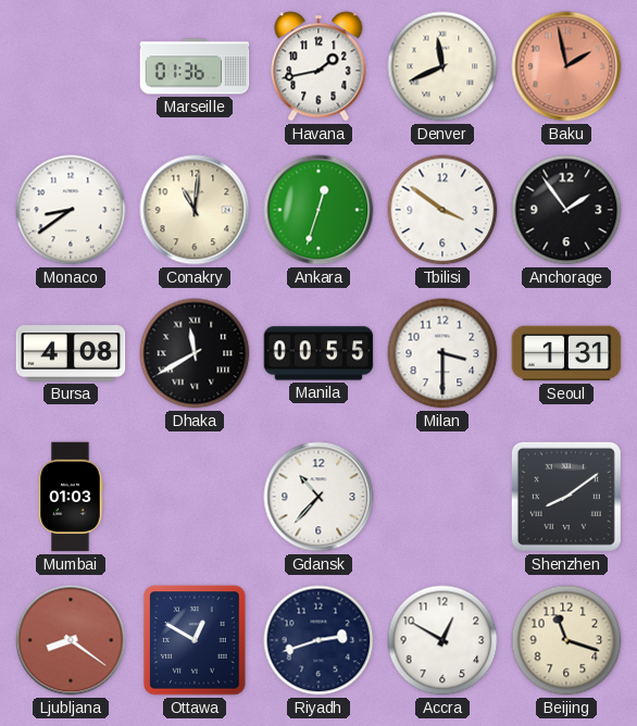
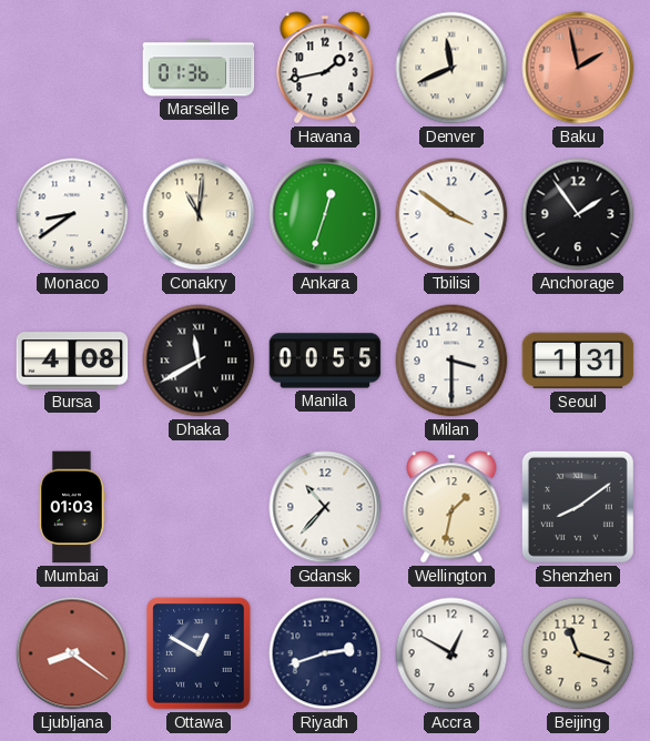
Wellington: none -> 1:32
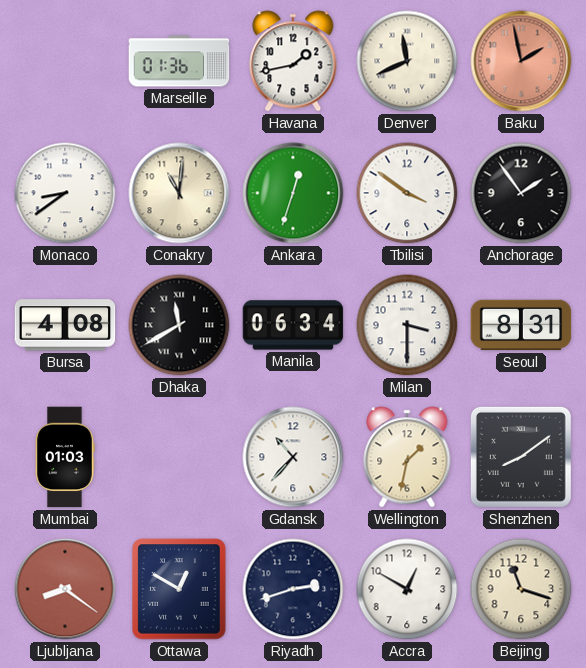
Manila: 00:55 -> 06:34
Seoul: 1:31 -> 8:31
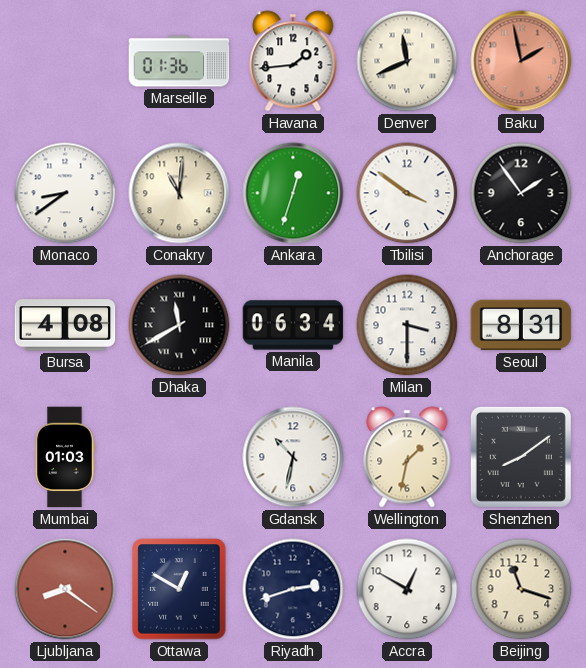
Havana: 1:43 -> 1:44
Gdansk: 10:37 -> 10:32
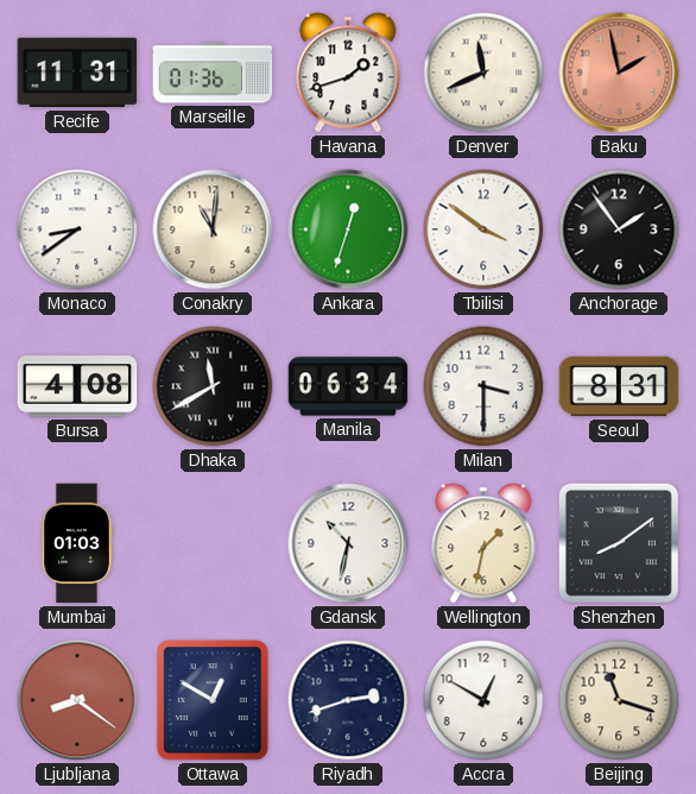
Recife: none -> 11:31
Havana: 1:44 -> 1:42
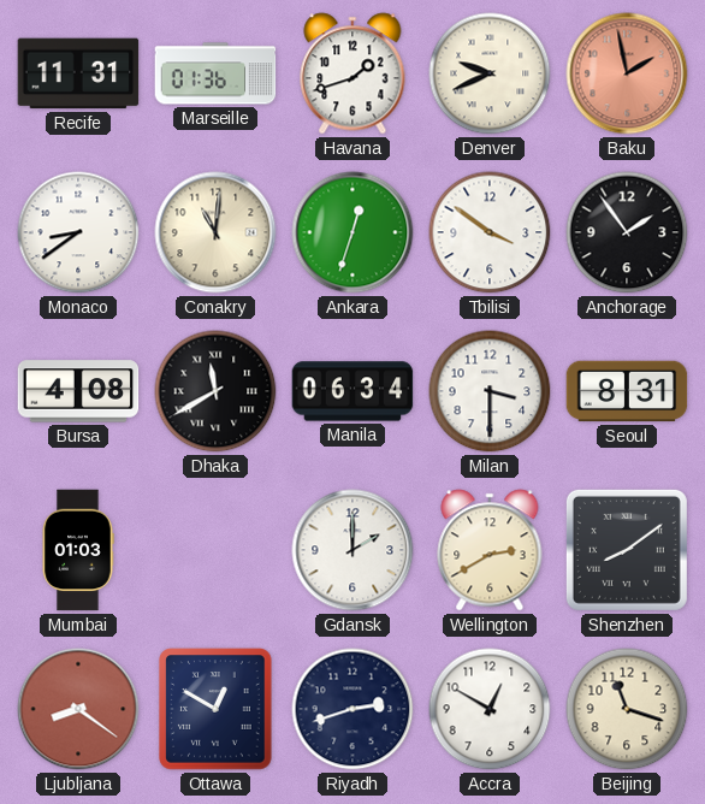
Denver: 11:41 -> 9:41
Gdansk: 10:32 -> 2:00
Wellington: 1:32 -> 2:40
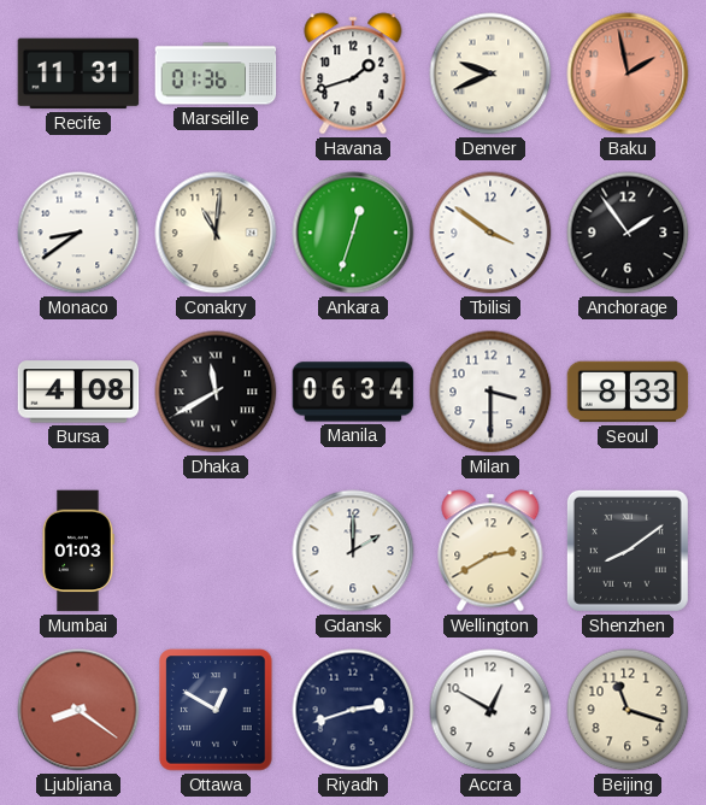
Seoul: 8:31 -> 8:33
